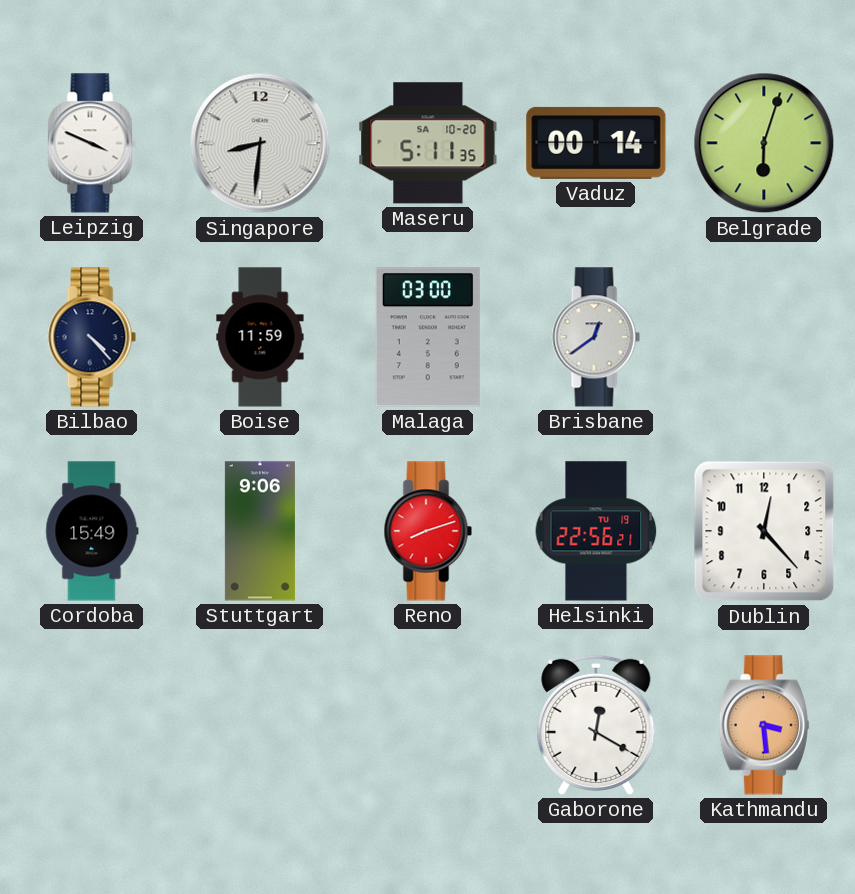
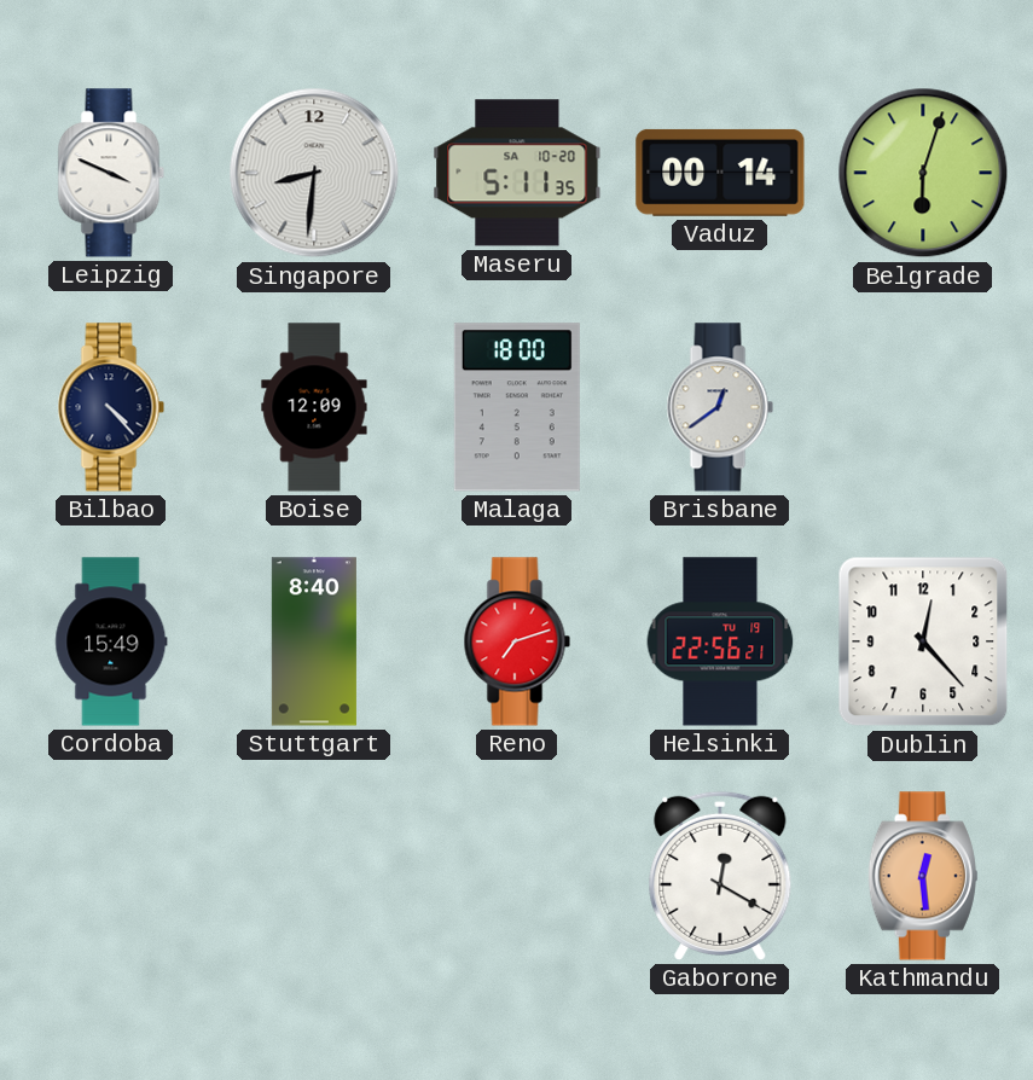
Boise: 11:59 -> 12:09
Malaga: 03:00 -> 18:00
Stuttgart: 9:06 -> 8:40
Reno: 8:12 -> 7:12
Kathmandu: 3:29 -> 12:29
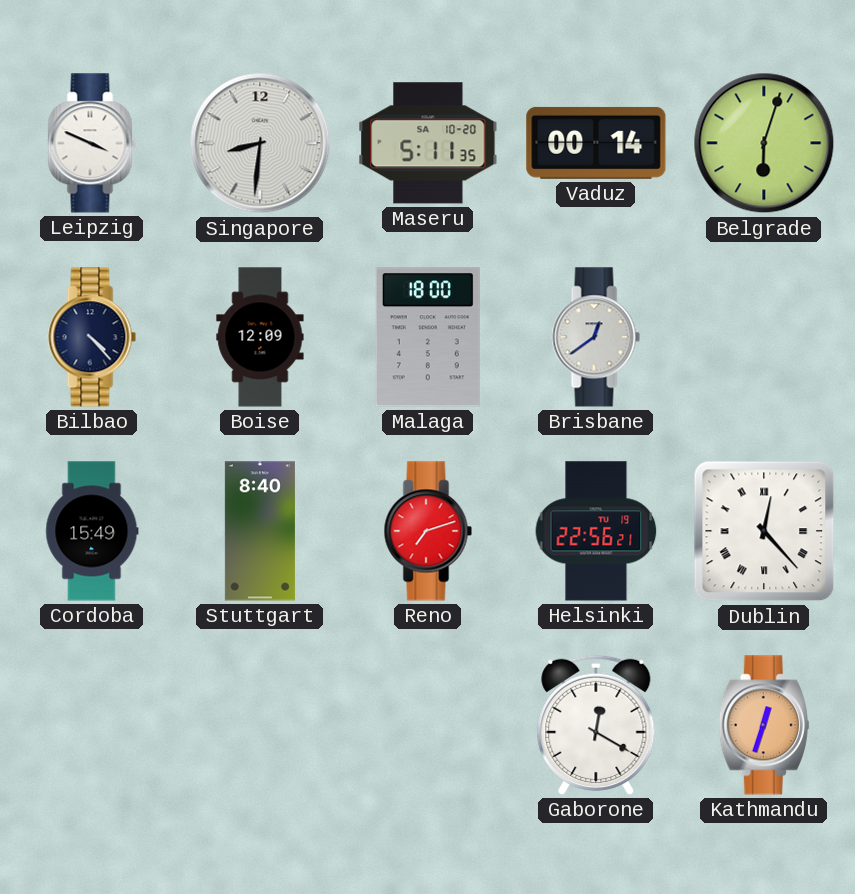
Dublin numerals: Arabic -> Roman
Kathmandu: 12:29 -> 12:33
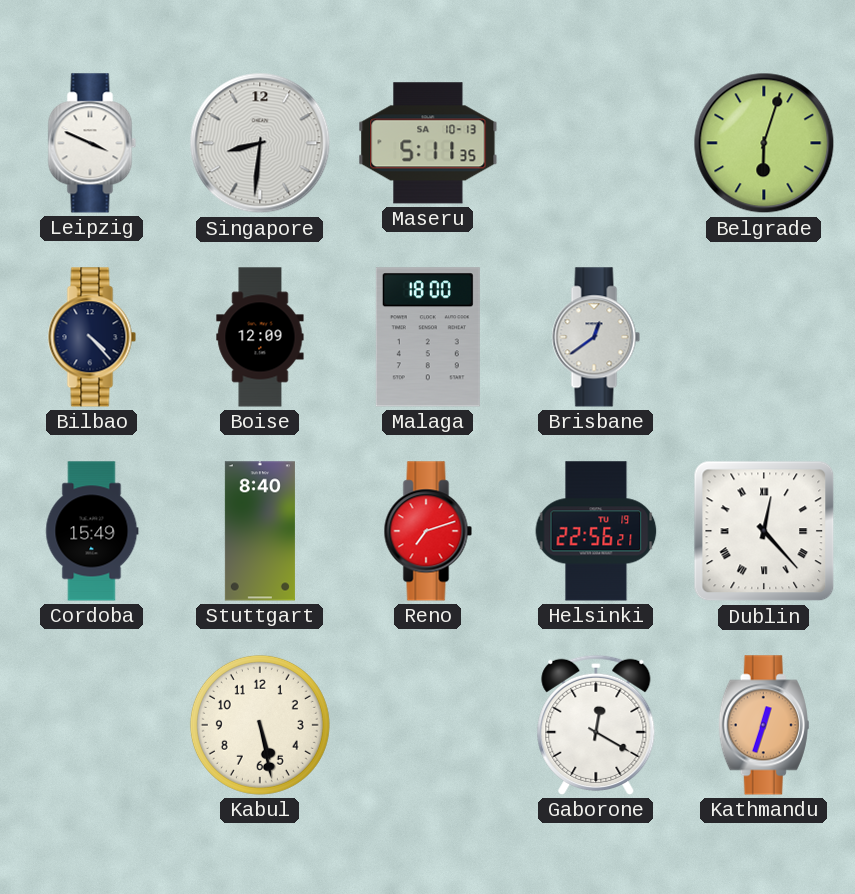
Maseru date: SA 10-20 -> SA 10-13
Vaduz: 00:14 -> none
Kabul: none -> 5:28
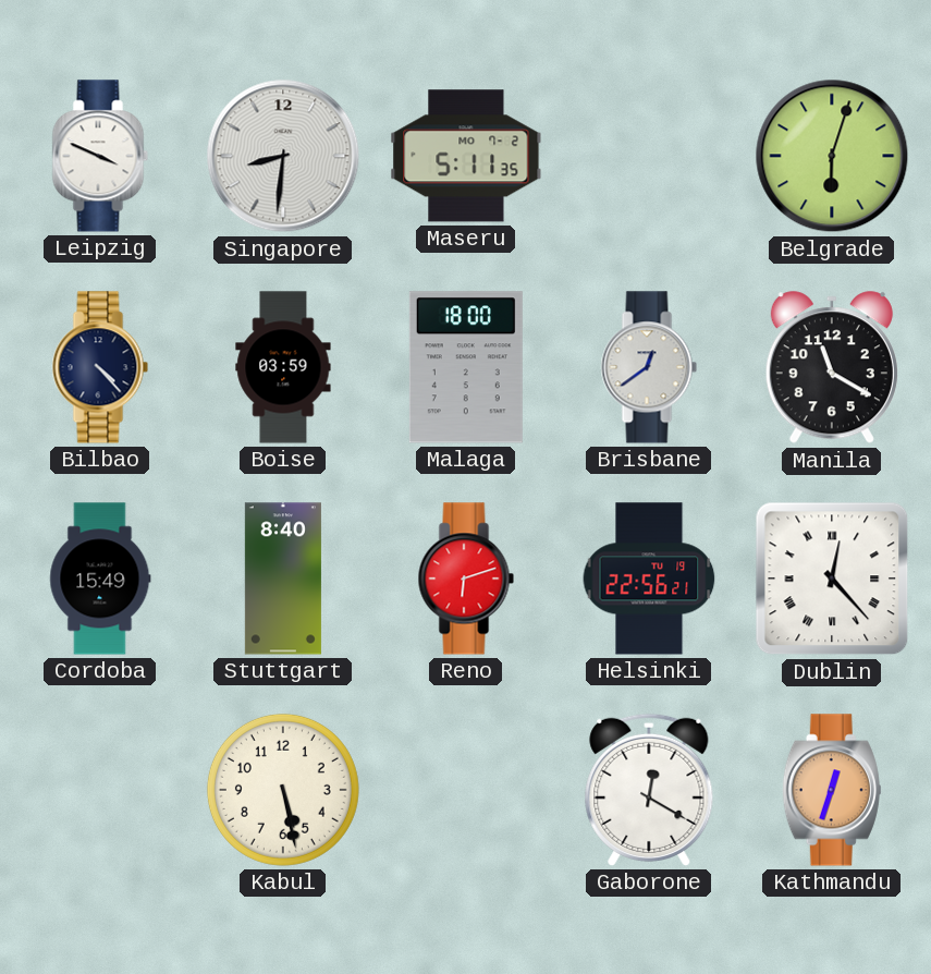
Maseru date: SA 10-13 -> MO 7-2
Boise: 12:09 -> 03:59
Manila: none -> 11:20
Reno: 7:12 -> 6:12
